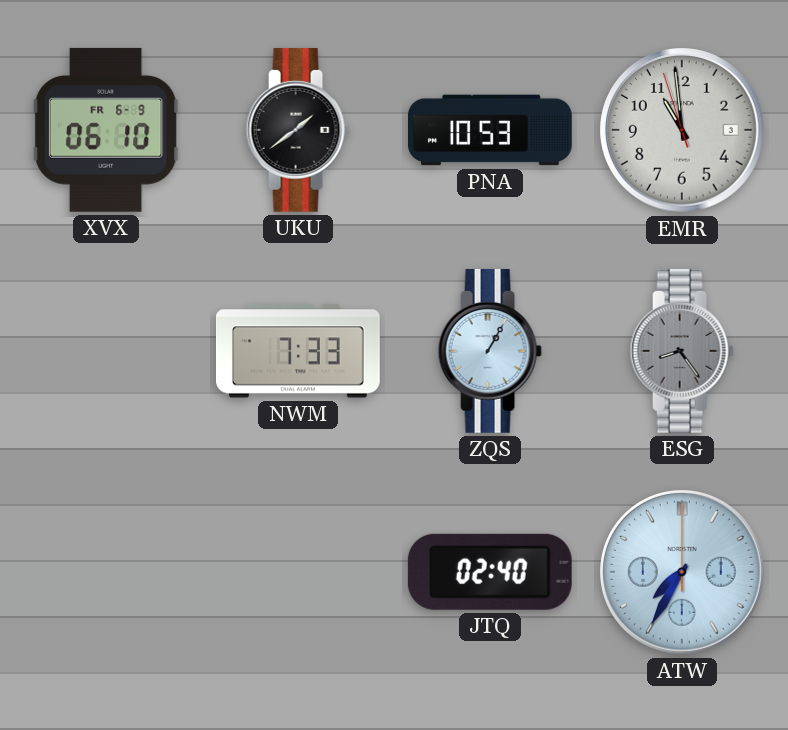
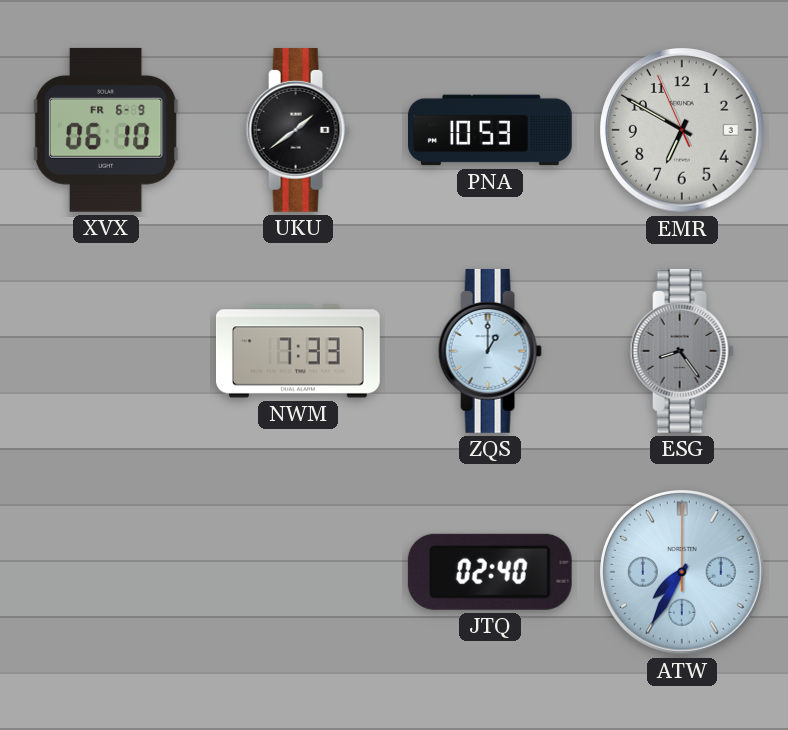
EMR: 10:58 -> 6:49
ZQS: 1:05 -> 1:00
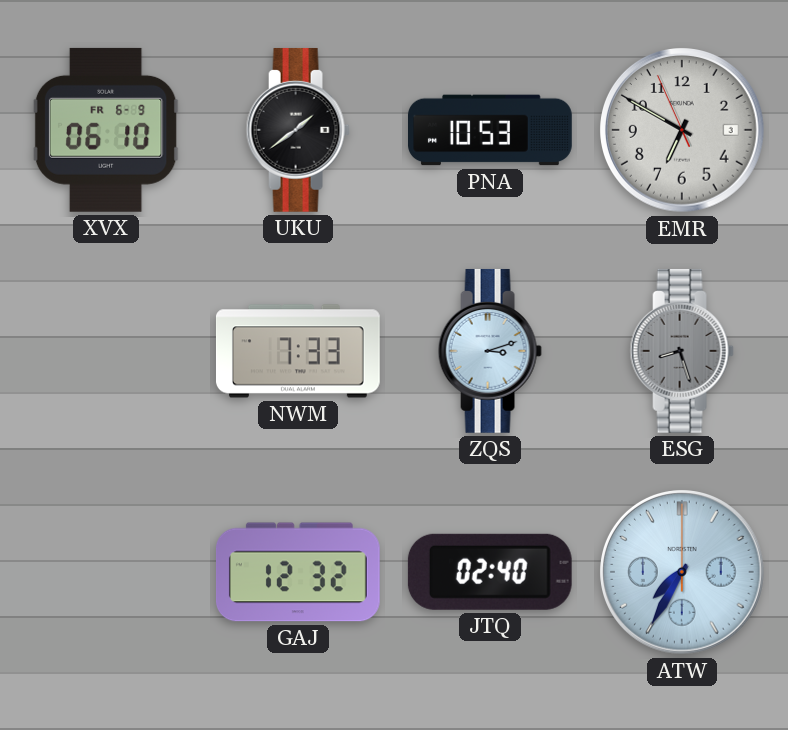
ZQS: 1:00 -> 3:12
ESG: 8:24 -> 8:27
GAJ: none -> 12:32
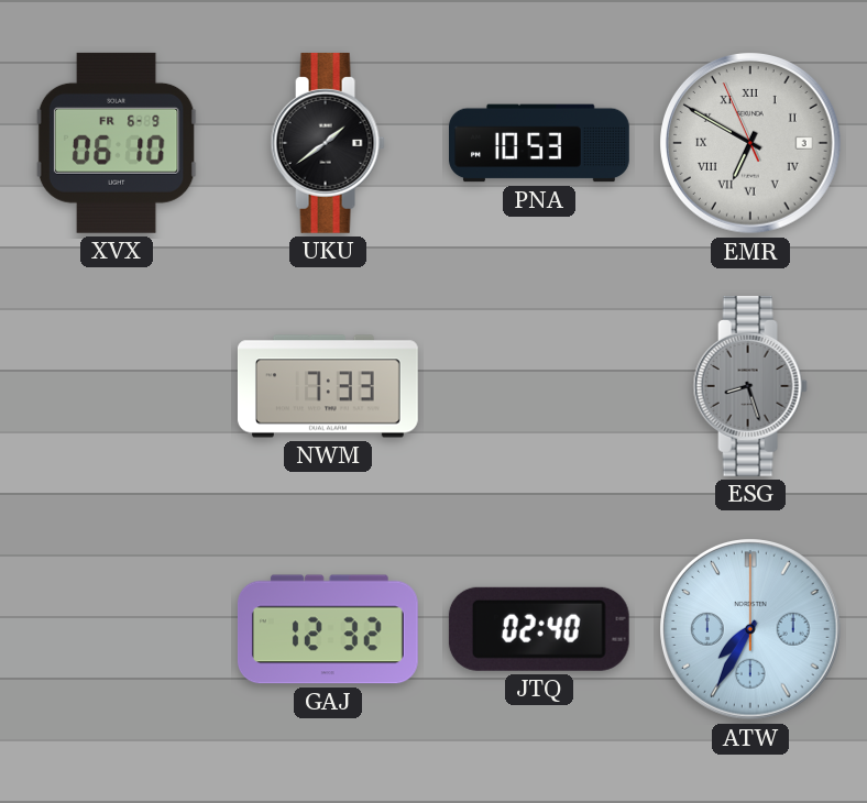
EMR numerals: Arabic -> Roman
ZQS: 3:12 -> none
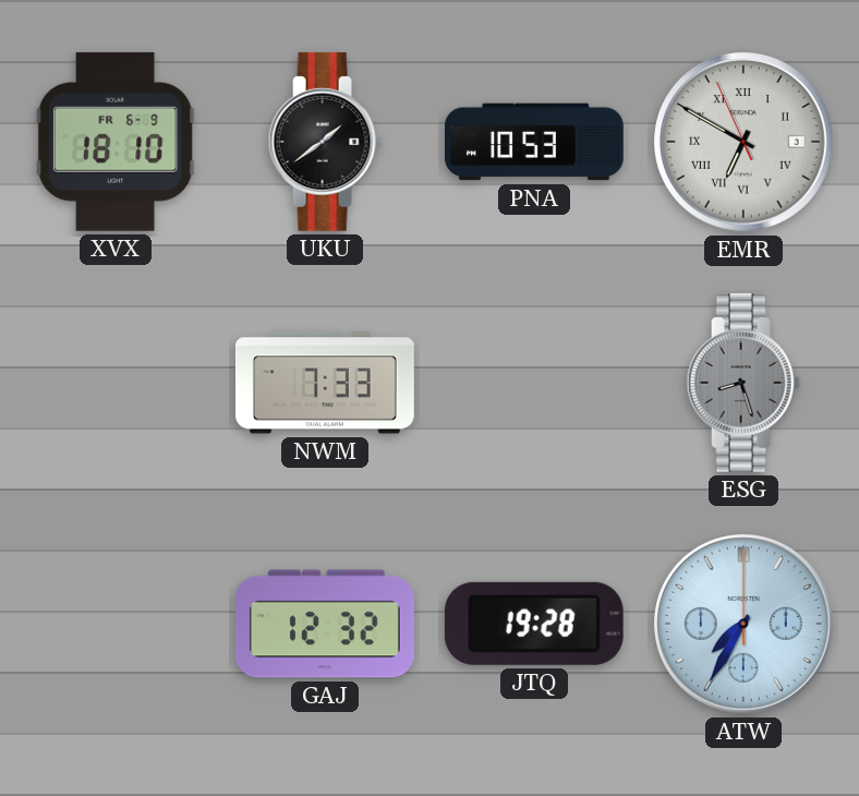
XVX: 06:10 -> 18:10
JTQ: 02:40 -> 19:28
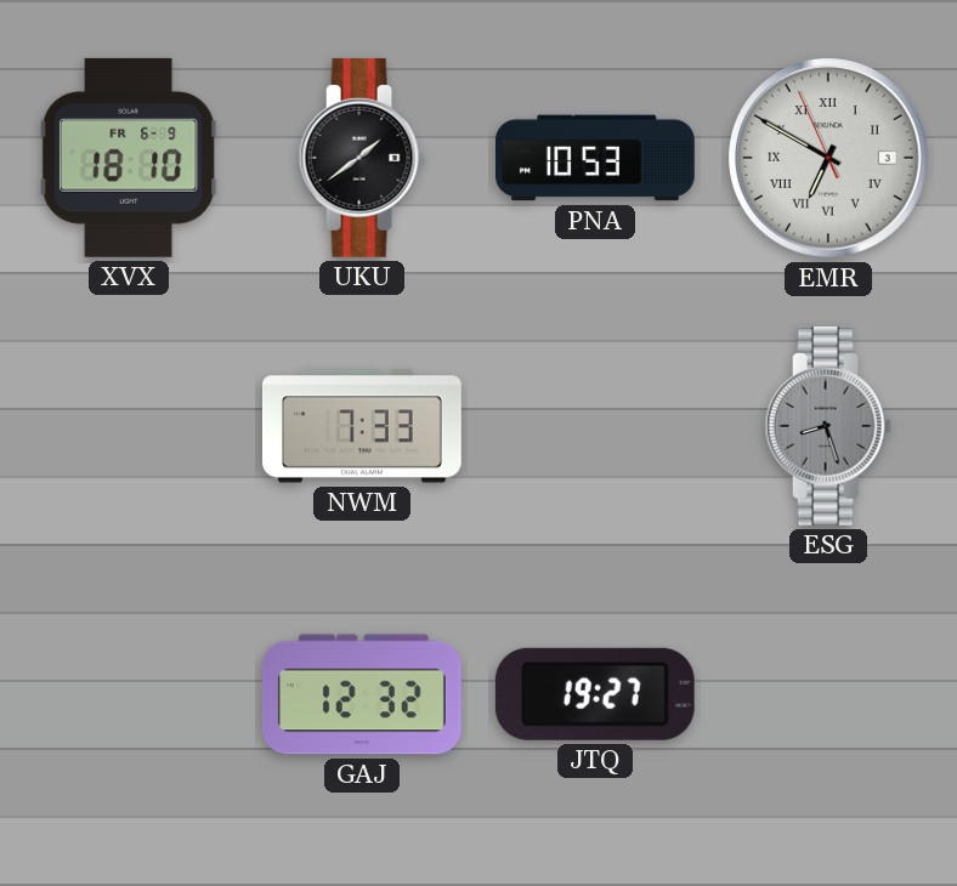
JTQ: 19:28 -> 19:27
ATW: 7:35 -> none
